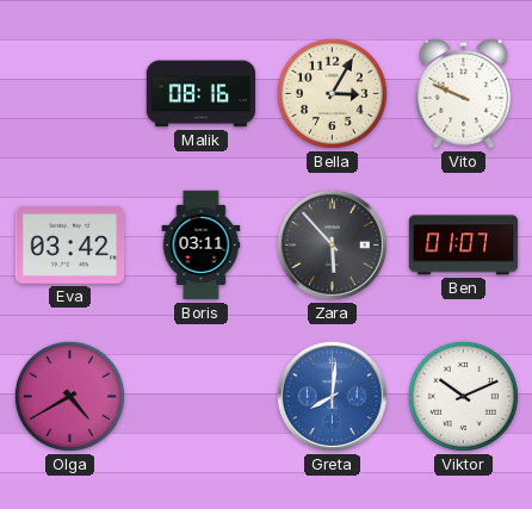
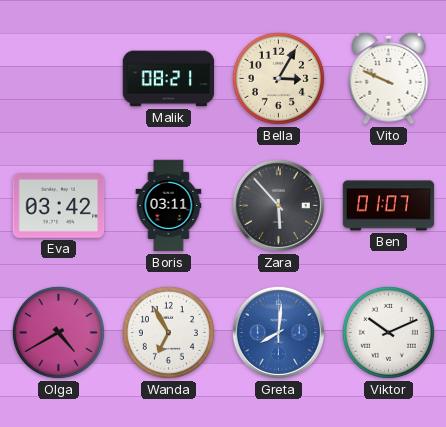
Malik: 08:16 -> 08:21
Wanda: none -> 6:55
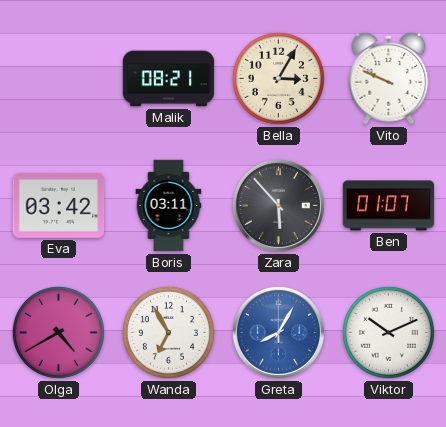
Greta: 8:01 -> 8:05
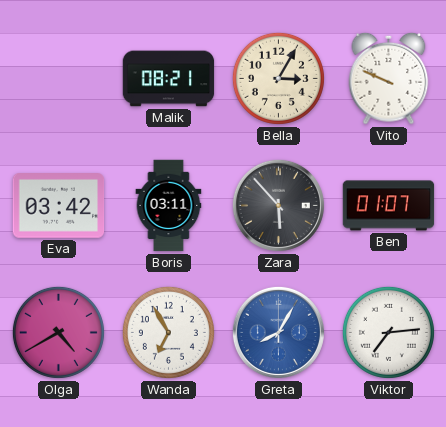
Viktor: 10:11 -> 7:14
